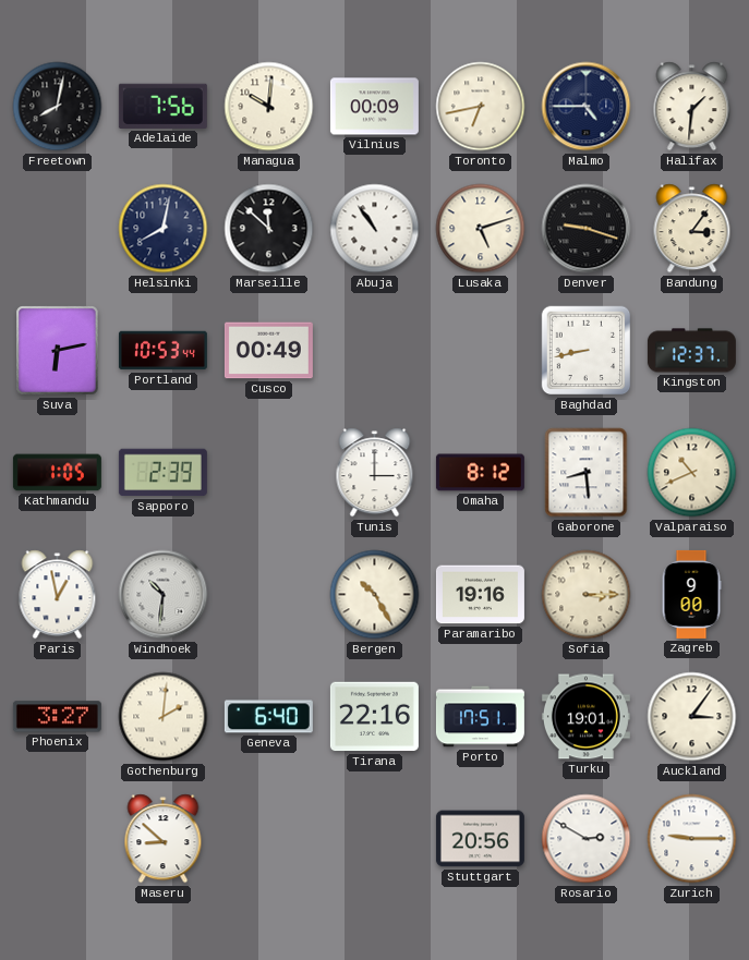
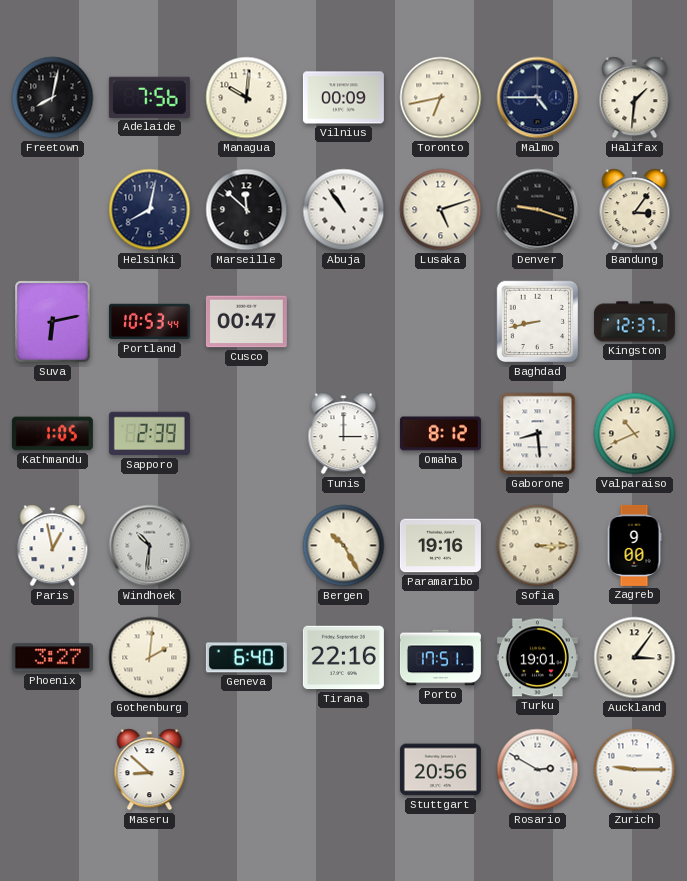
Cusco: 00:49 -> 00:47
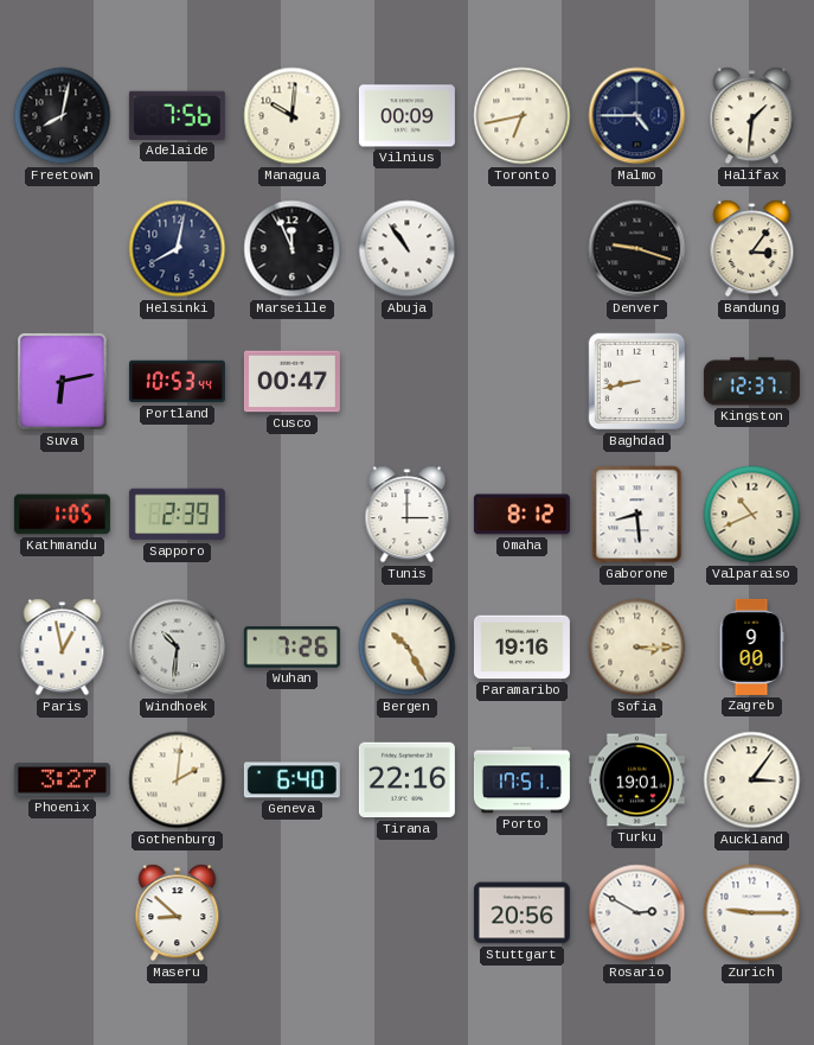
Marseille: 11:52 -> 11:56
Lusaka: 5:12 -> none
Wuhan: none -> 7:26
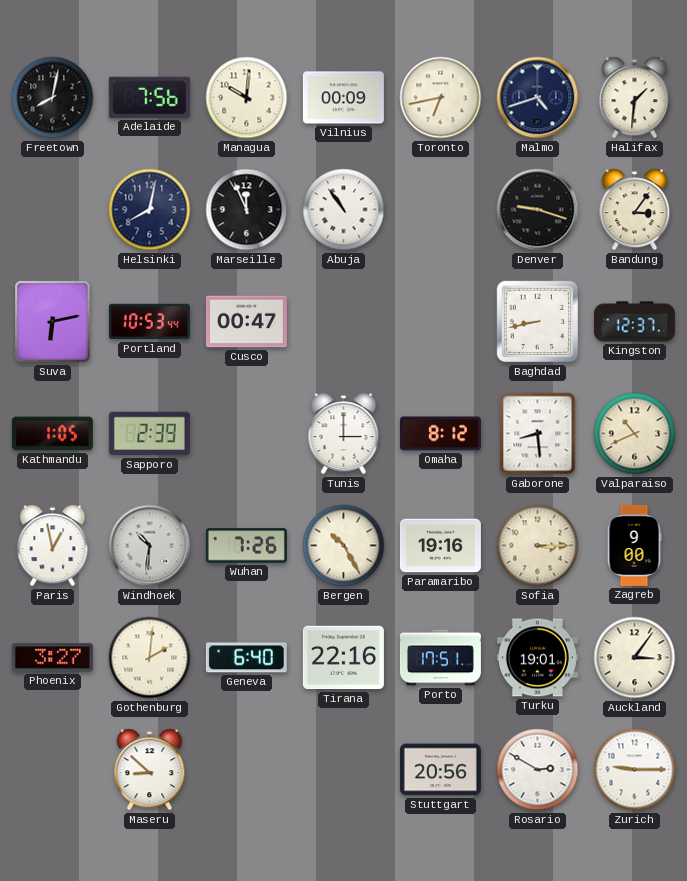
Malmo: 4:45 -> 4:42
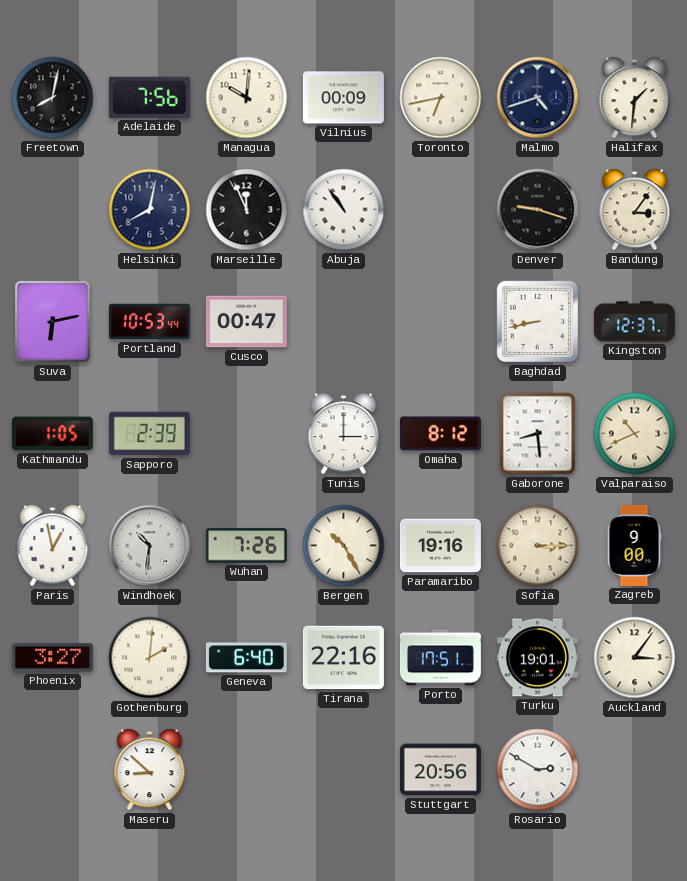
Zurich: 9:15 -> none
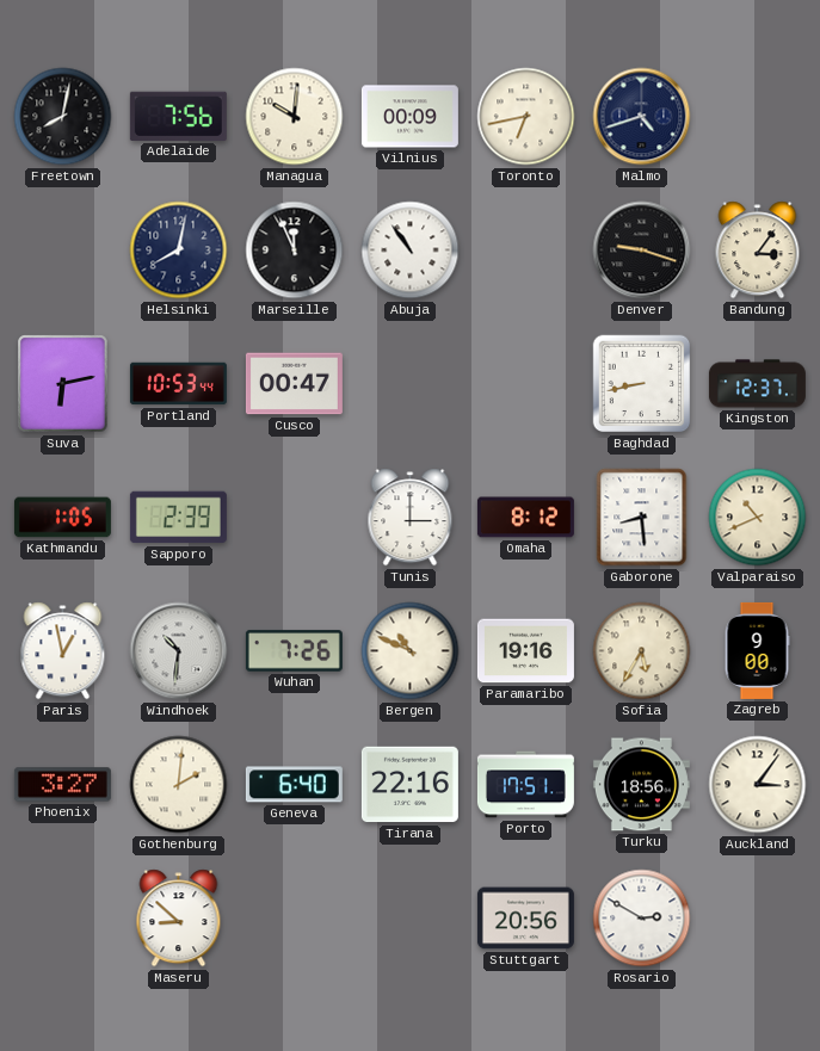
Halifax: 1:31 -> none
Bergen: 10:25 -> 10:49
Sofia: 3:15 -> 5:35
Turku: 19:01 -> 18:56
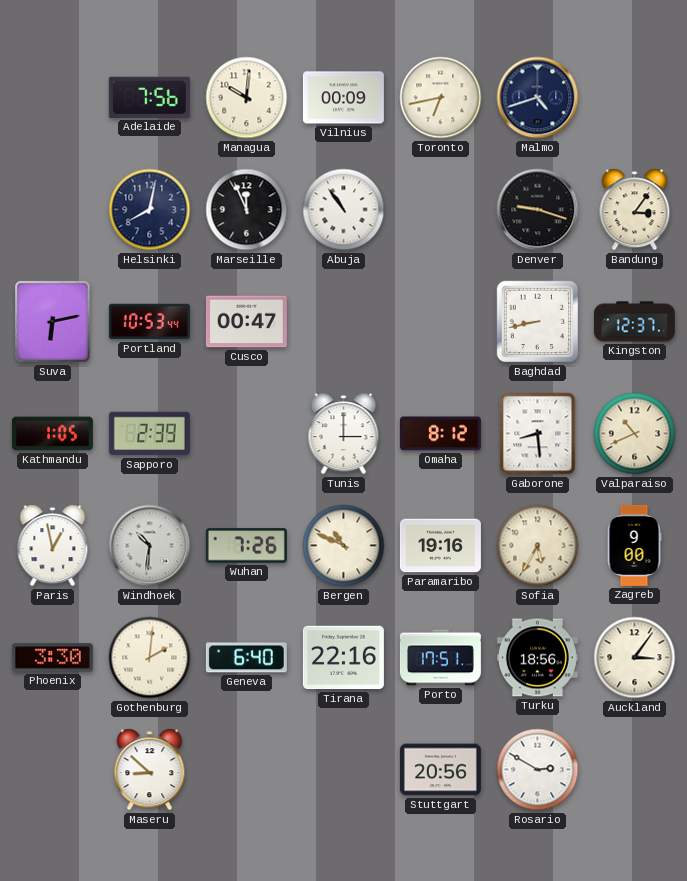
Freetown: 8:02 -> none
Phoenix: 3:27 -> 3:30
